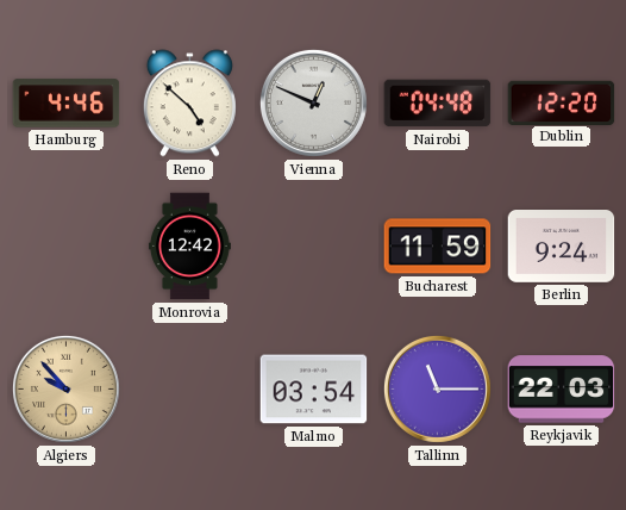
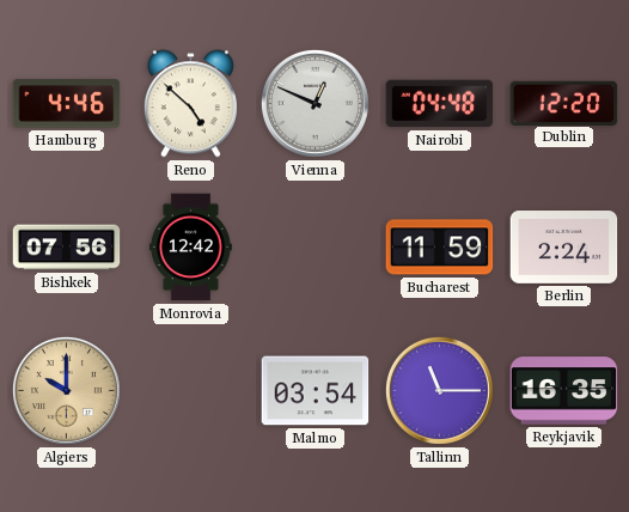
Bishkek: none -> 07:56
Berlin: 9:24 -> 2:24
Algiers: 9:53 -> 10:00
Reykjavik: 22:03 -> 16:35
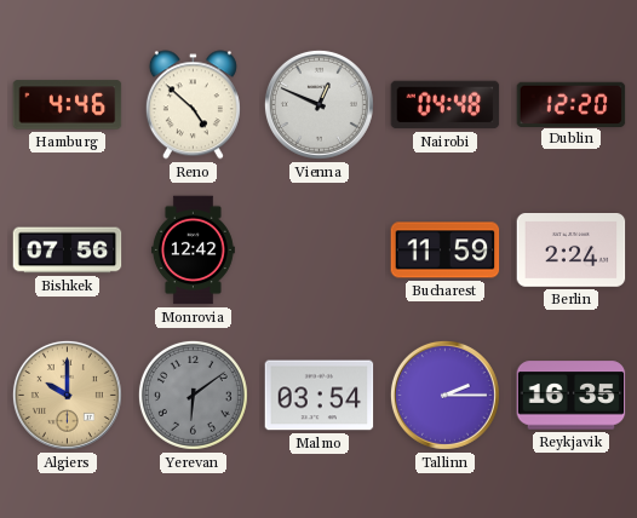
Yerevan: none -> 6:09
Tallinn: 11:15 -> 2:15
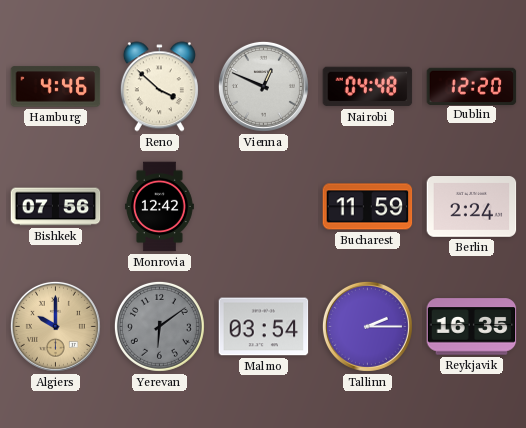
Reno: 4:52 -> 3:52
